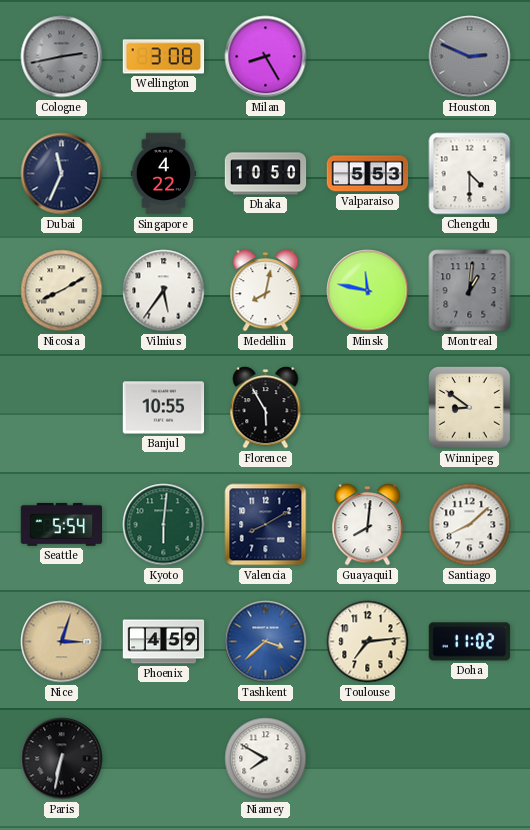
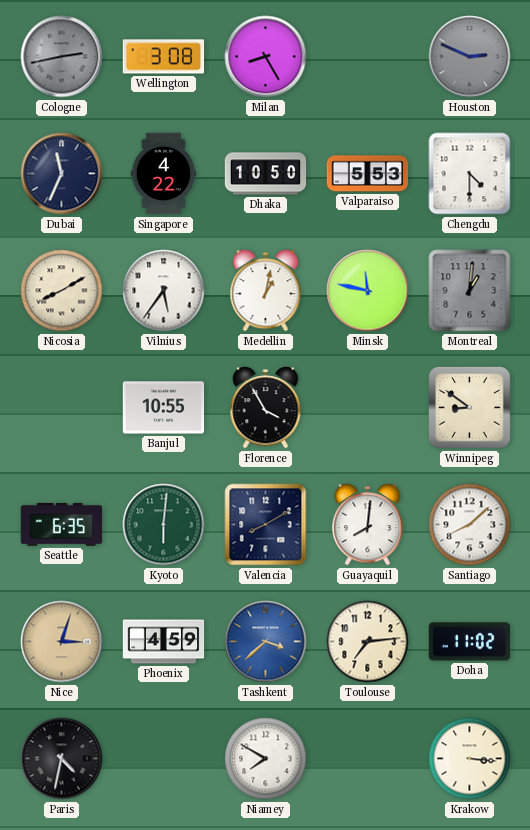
Medellin: 8:02 -> 1:02
Florence: 5:55 -> 3:55
Seattle: 5:54 -> 6:35
Paris: 6:32 -> 4:32
Krakow: none -> 3:16
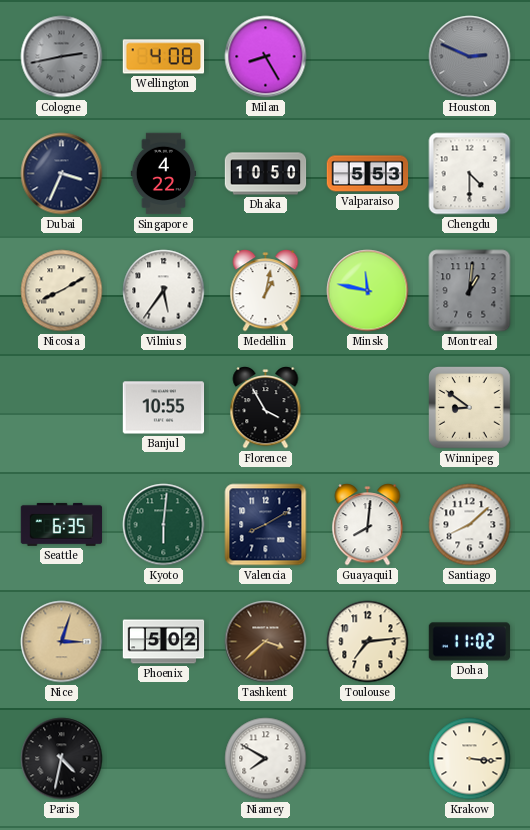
Wellington: 3:08 -> 4:08
Dubai: 11:34 -> 3:34
Phoenix: 4:59 -> 5:02
Tashkent dial: blue -> brown
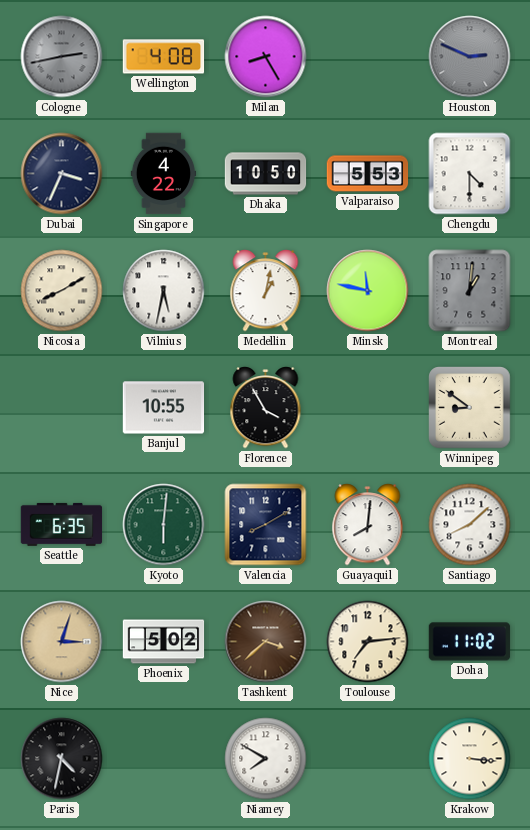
Vilnius: 5:36 -> 5:32
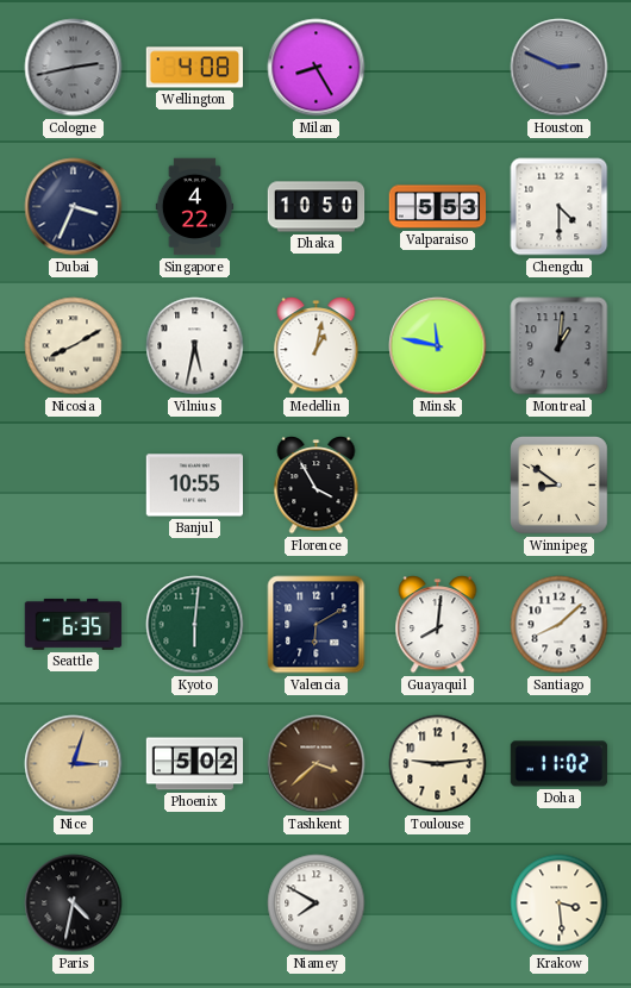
Valencia: 8:10 -> 6:10
Toulouse: 7:14 -> 9:14
Krakow: 3:16 -> 3:29
